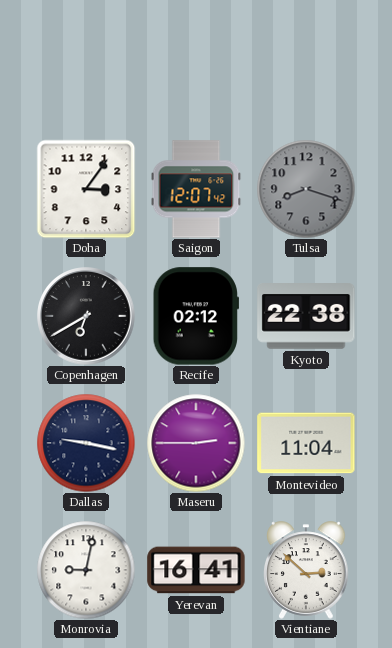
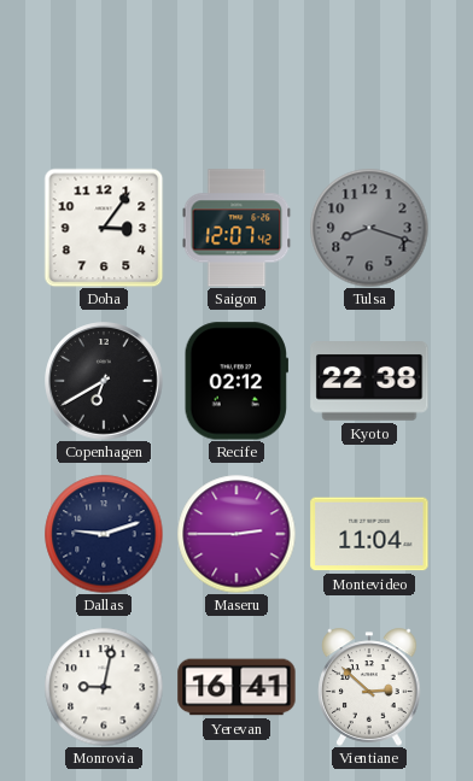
Dallas: 9:17 -> 9:12
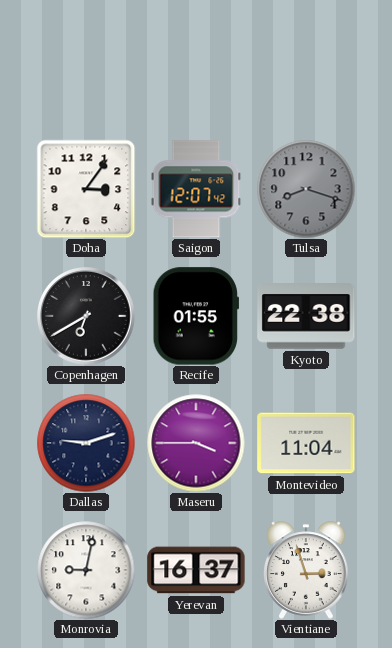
Recife: 02:12 -> 01:55
Maseru: 2:45 -> 3:45
Yerevan: 16:41 -> 16:37
Vientiane: 2:52 -> 2:57
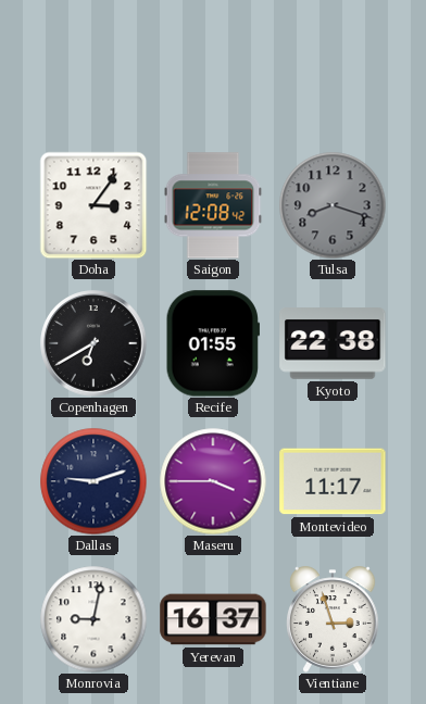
Saigon: 12:07 -> 12:08
Montevideo: 11:04 -> 11:17
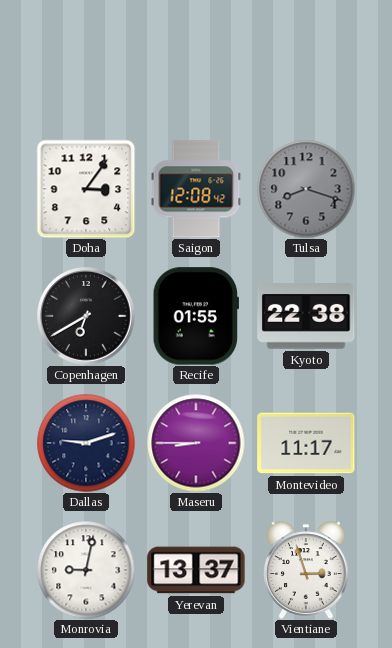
Maseru: 3:45 -> 8:45
Yerevan: 16:37 -> 13:37
